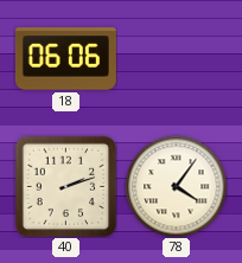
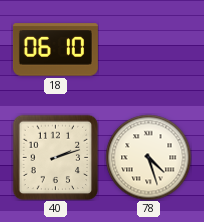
18: 06:06 -> 06:10
78: 4:06 -> 4:27
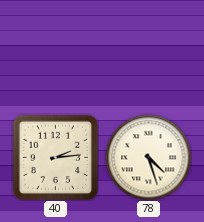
18: 06:10 -> none
40: 2:12 -> 2:14
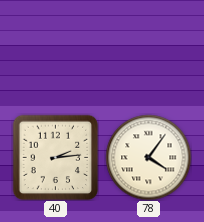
78: 4:27 -> 4:06
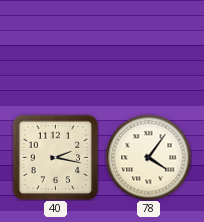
40: 2:14 -> 2:17
